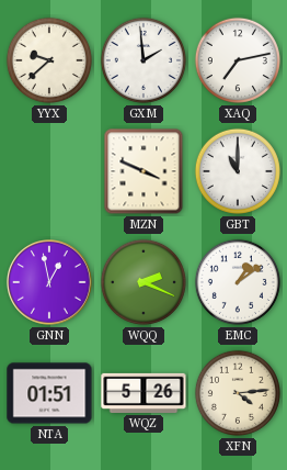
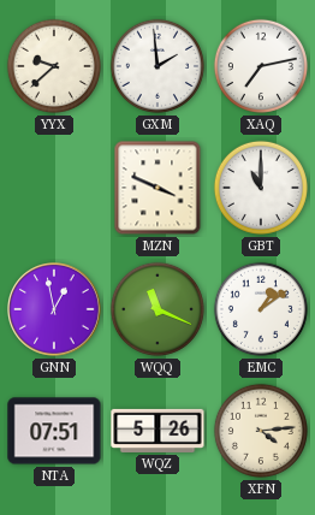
WQQ: 2:19 -> 11:19
NTA: 01:51 -> 07:51
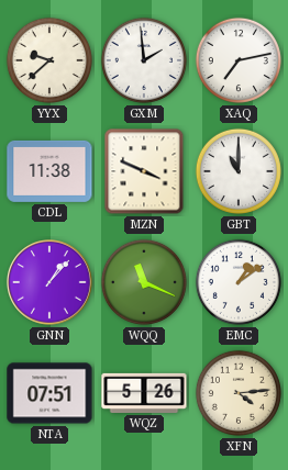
CDL: none -> 11:38
GNN: 12:58 -> 1:07
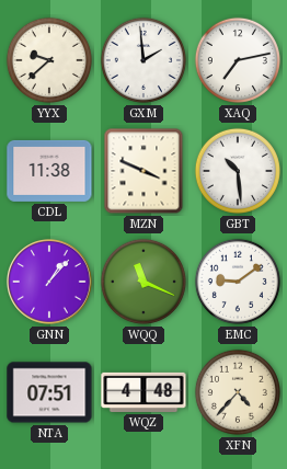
GBT: 11:00 -> 10:29
EMC: 1:09 -> 9:09
WQZ: 5:26 -> 4:48
XFN: 4:14 -> 4:37
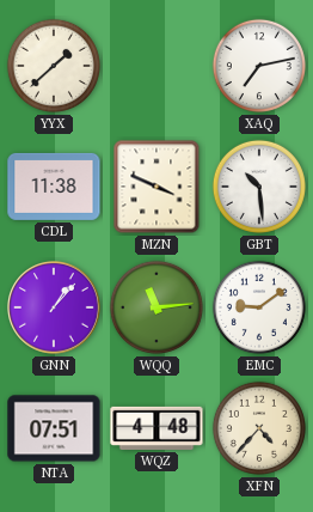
YYX: 9:38 -> 1:38
GXM: 1:59 -> none
WQQ: 11:19 -> 11:14
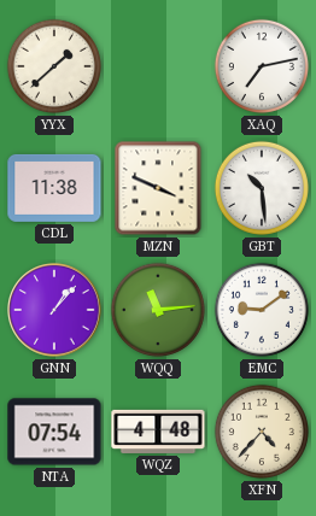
NTA: 07:51 -> 07:54
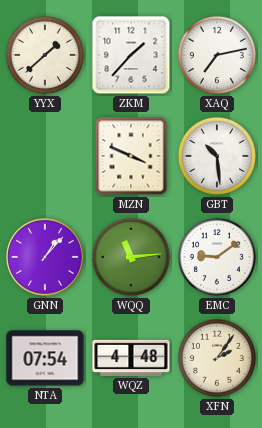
ZKM: none -> 1:37
CDL: 11:38 -> none
XFN: 4:37 -> 2:06
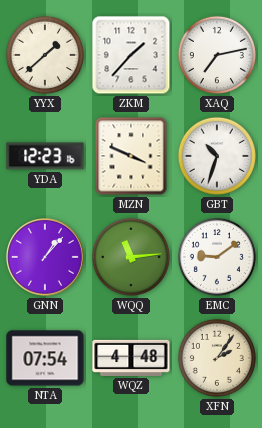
YDA: none -> 12:23
GBT: 10:29 -> 10:33
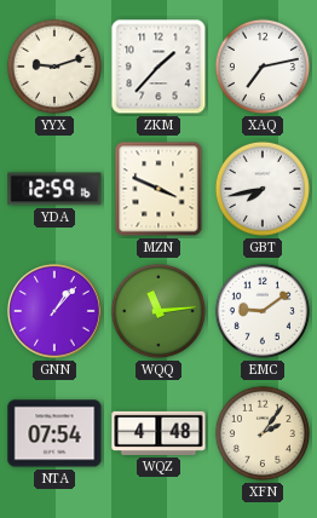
YYX: 1:38 -> 9:12
YDA: 12:23 -> 12:59
GBT: 10:33 -> 7:43
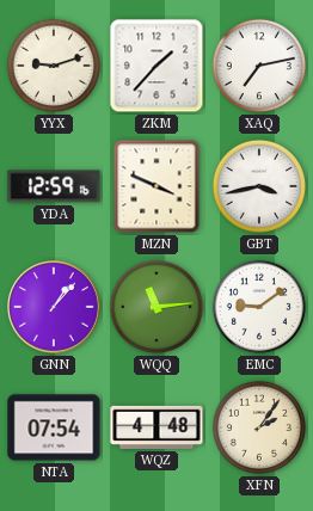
GBT: 7:43 -> 3:43
